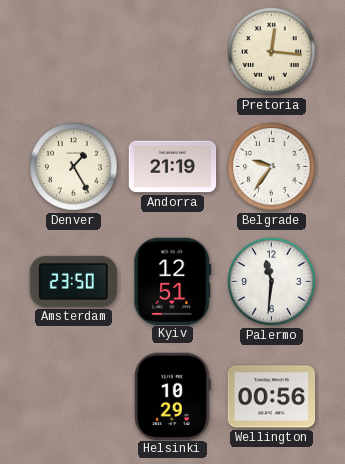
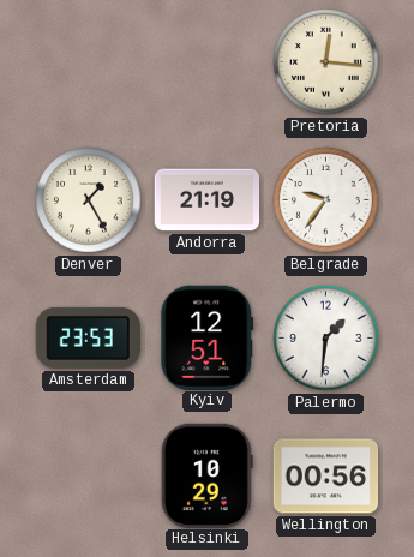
Amsterdam: 23:50 -> 23:53
Palermo: 11:31 -> 1:31
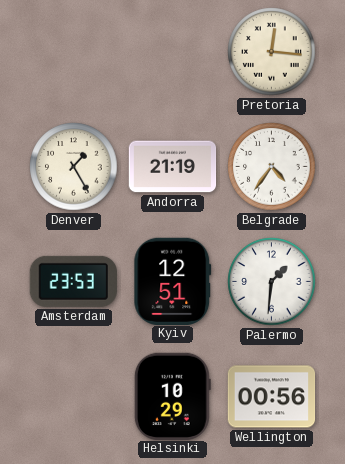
Belgrade: 9:36 -> 4:36
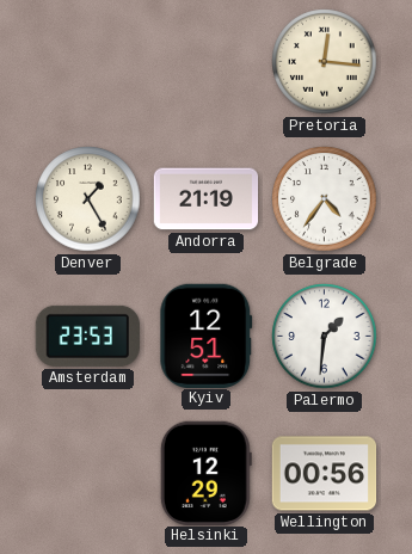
Helsinki: 10:29 -> 12:29
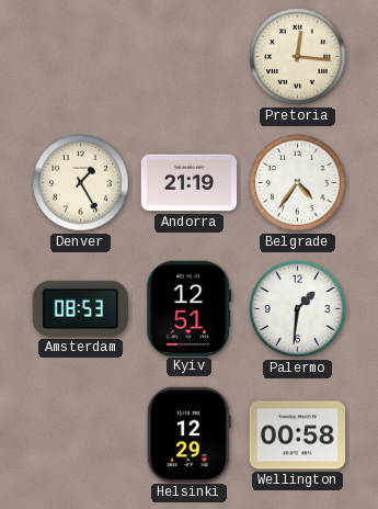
Amsterdam: 23:53 -> 08:53
Wellington: 00:56 -> 00:58
